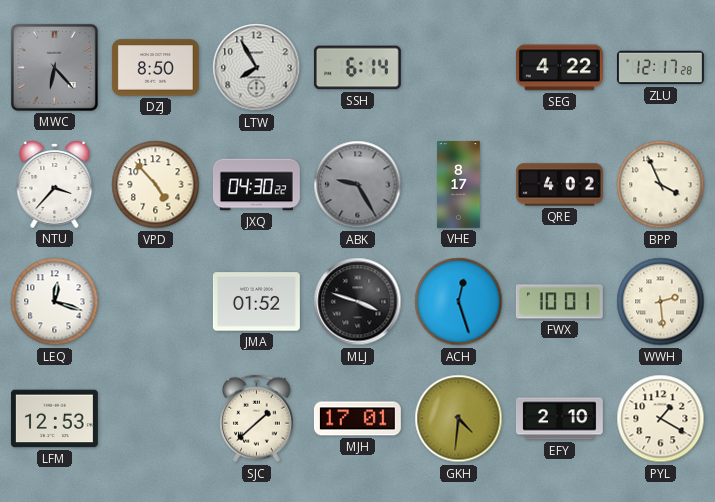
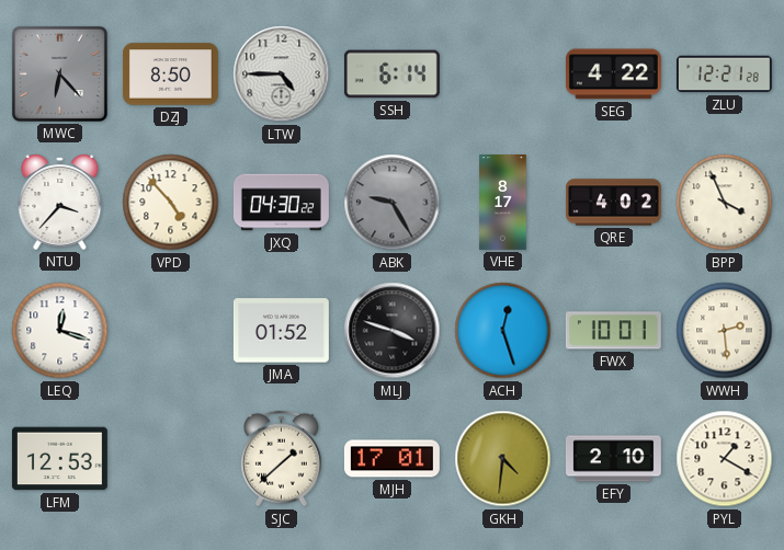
LTW: 7:55 -> 4:45
ZLU: 12:17 -> 12:21
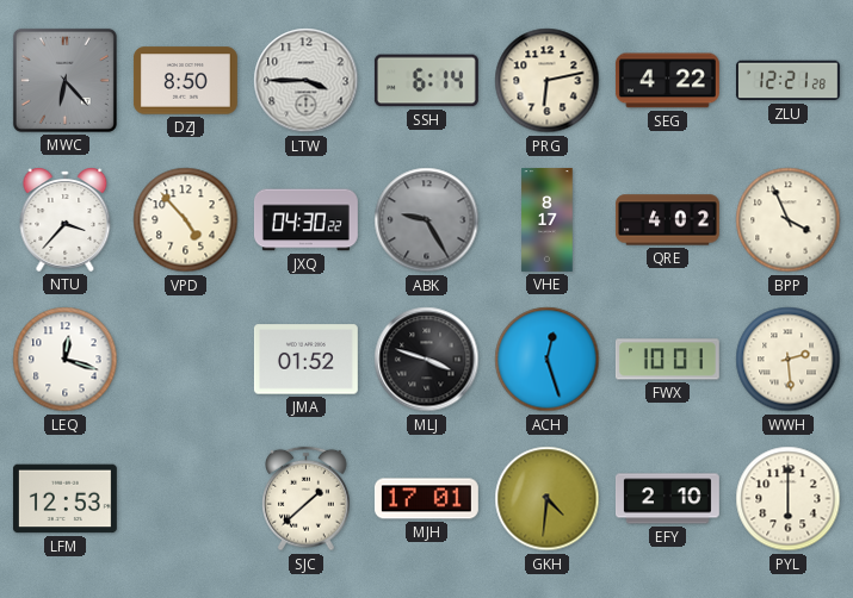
LTW: 4:45 -> 3:45
PRG: none -> 6:13
PYL: 1:20 -> 6:00
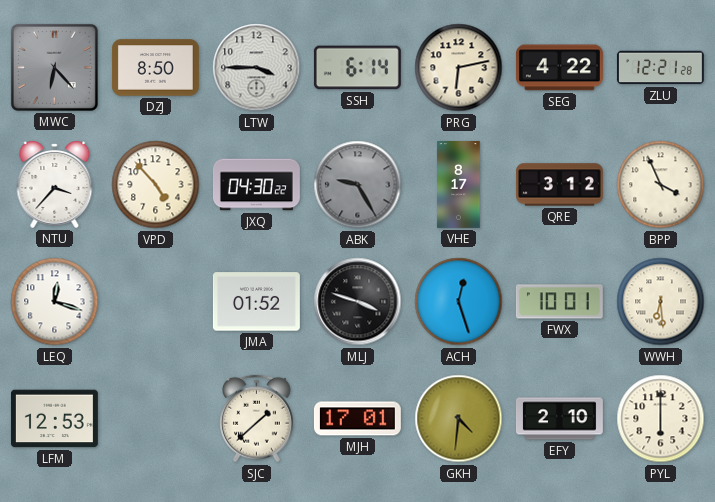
QRE: 4:02 -> 3:12
WWH: 2:29 -> 6:29
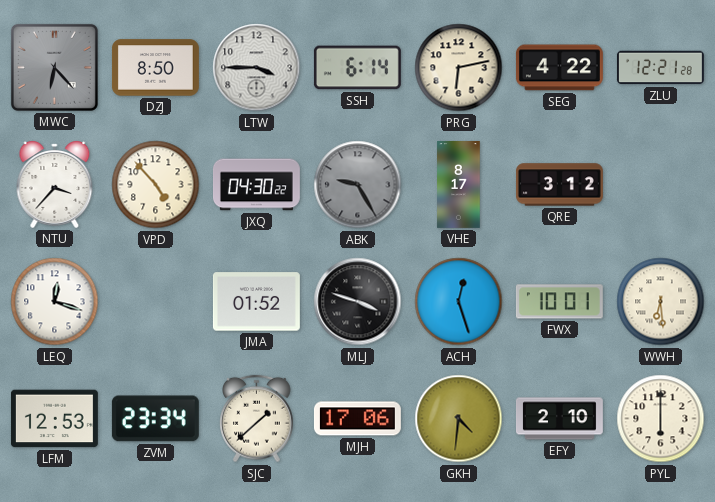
BPP: 3:56 -> none
ZVM: none -> 23:34
MJH: 17:01 -> 17:06
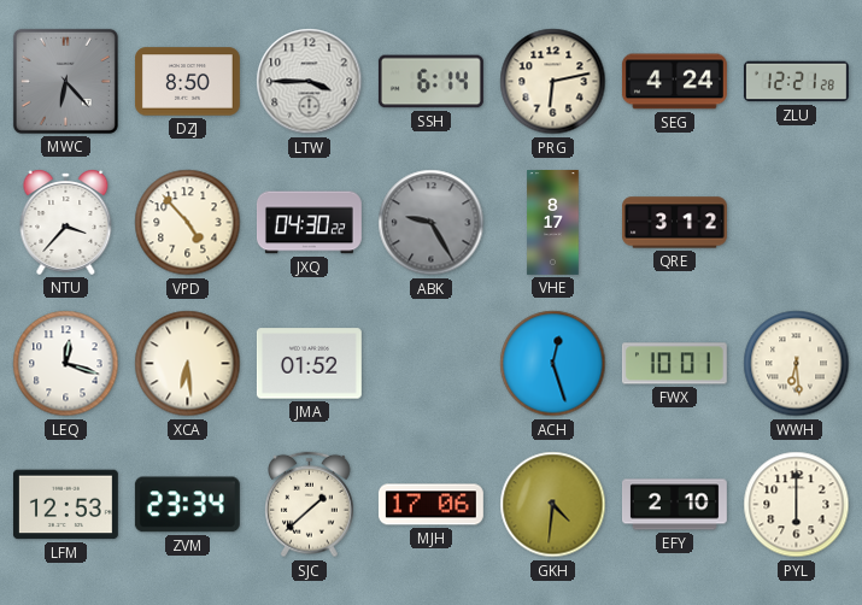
SEG: 4:22 -> 4:24
XCA: none -> 6:29
MLJ: 3:48 -> none
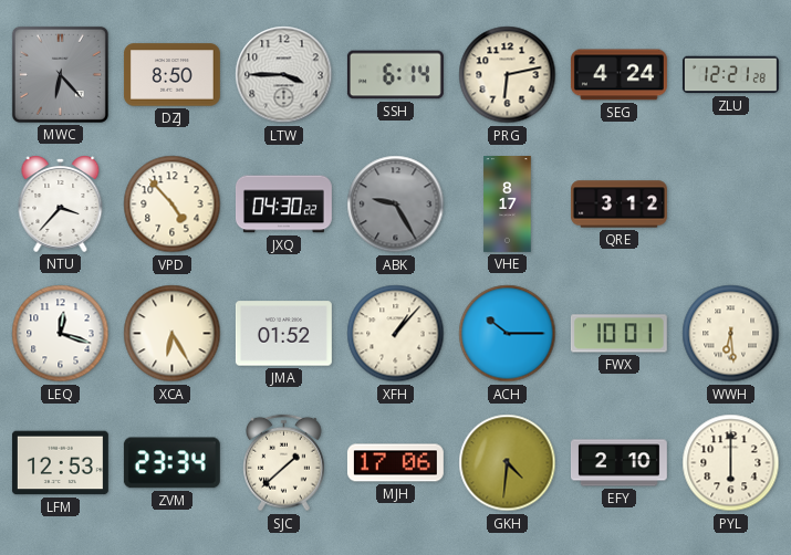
XCA: 6:29 -> 6:25
XFH: none -> 1:07
ACH: 12:27 -> 10:15
